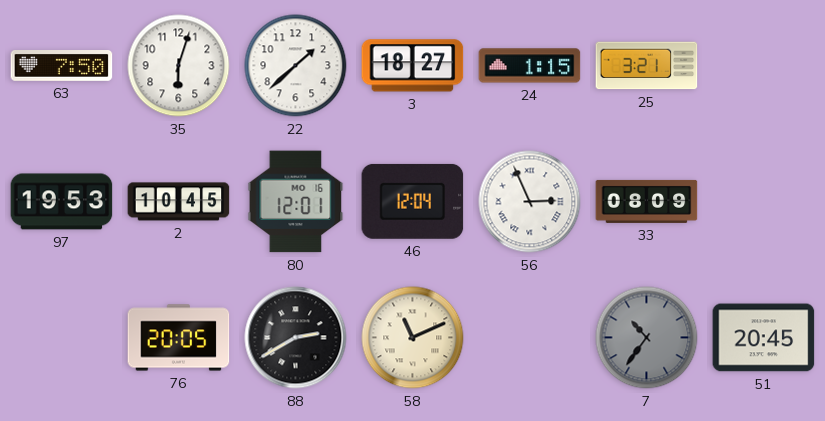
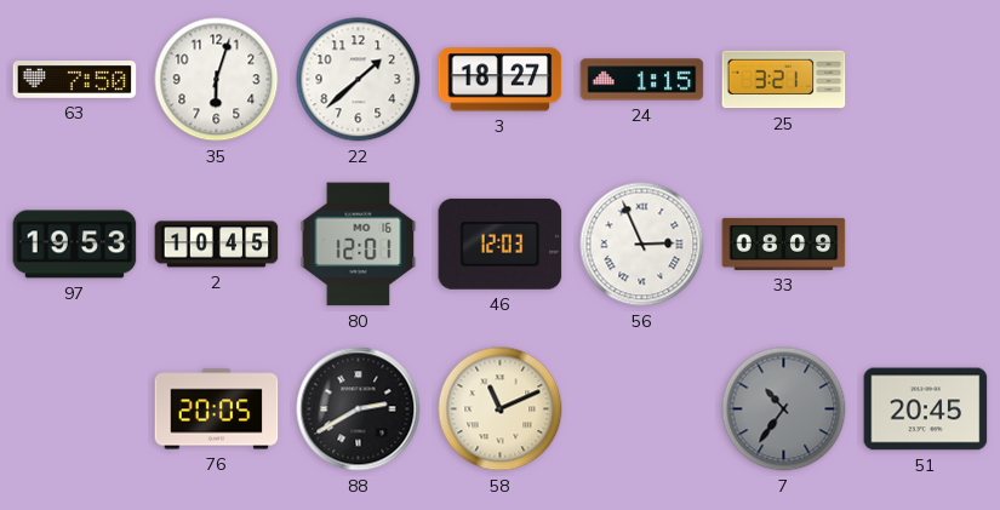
46: 12:04 -> 12:03
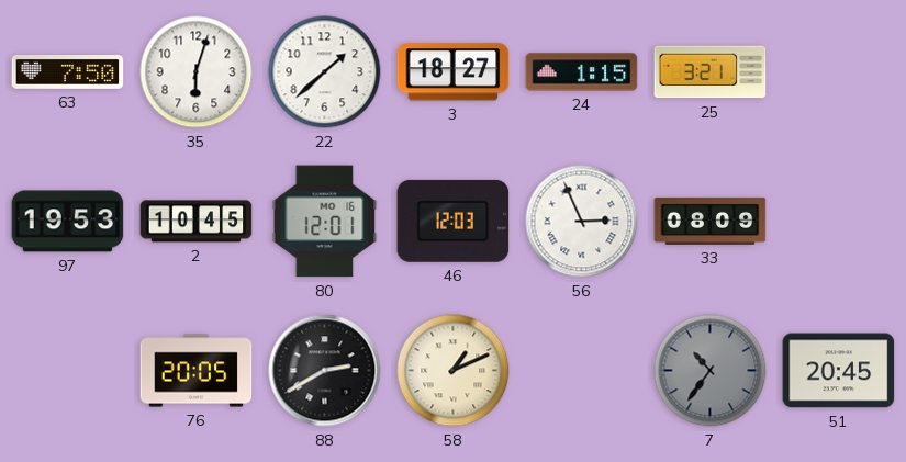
58: 11:11 -> 1:11
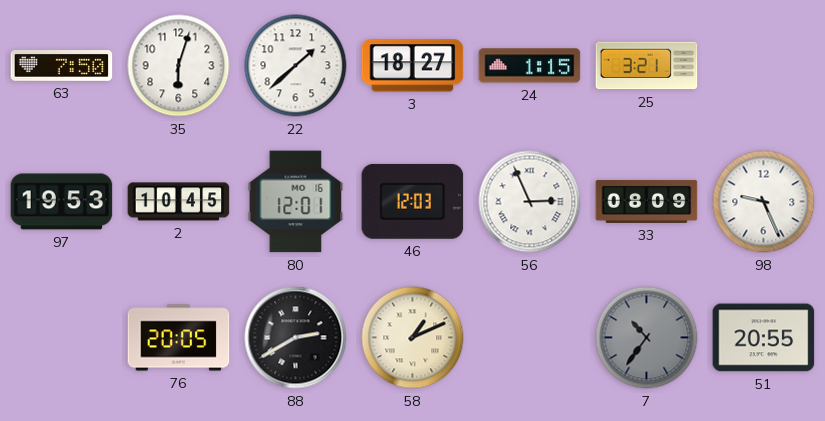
98: none -> 9:26
51: 20:45 -> 20:55
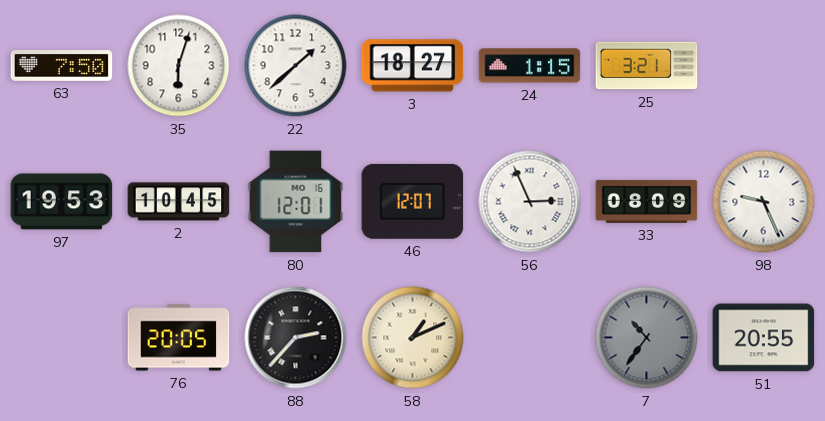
46: 12:03 -> 12:07
88: 2:40 -> 2:37
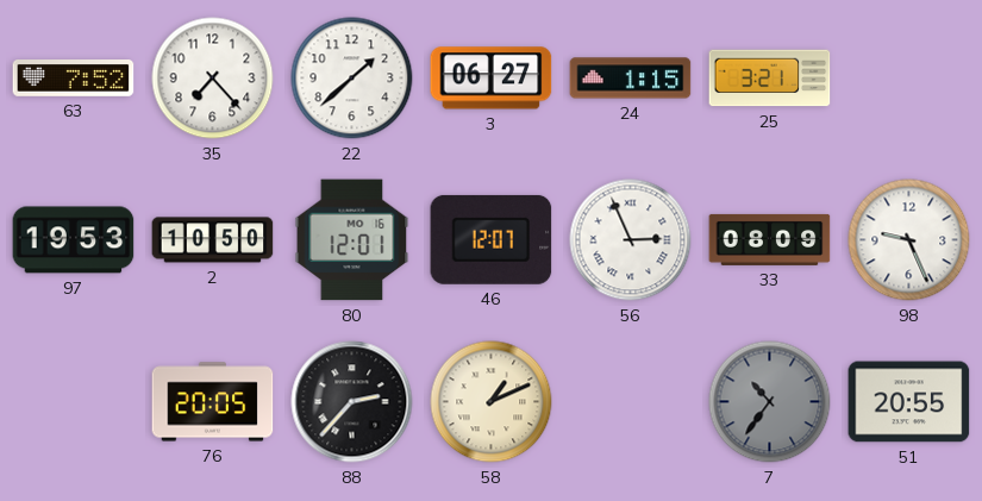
63: 7:50 -> 7:52
35: 6:03 -> 7:23
3: 18:27 -> 06:27
2: 10:45 -> 10:50
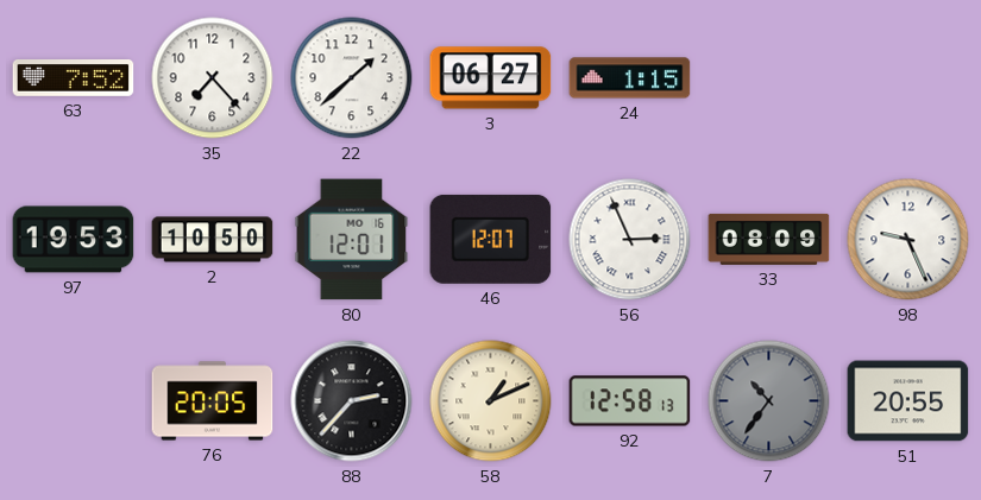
25: 3:21 -> none
92: none -> 12:58
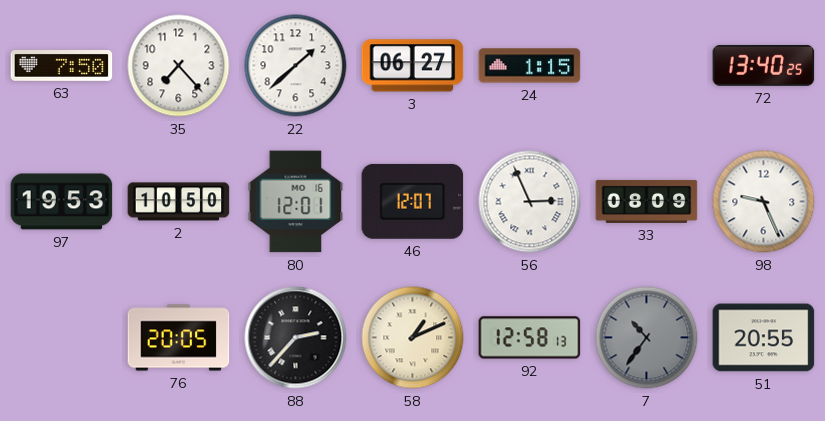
63: 7:52 -> 7:50
72: none -> 13:40
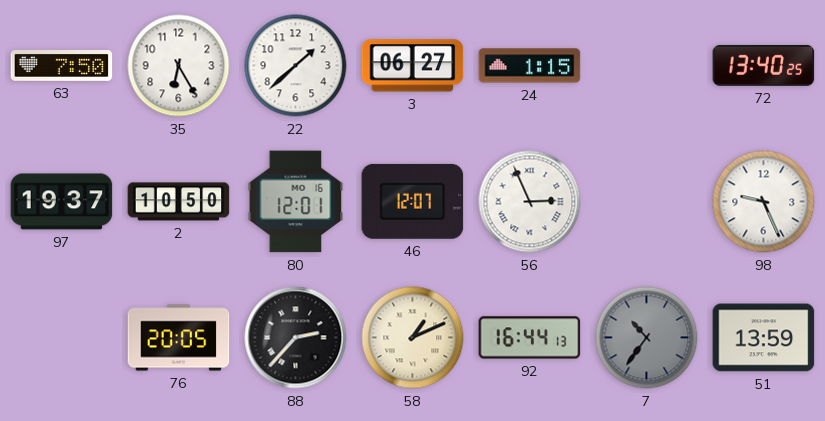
35: 7:23 -> 6:25
97: 19:53 -> 19:37
33: 08:09 -> none
92: 12:58 -> 16:44
51: 20:55 -> 13:59
